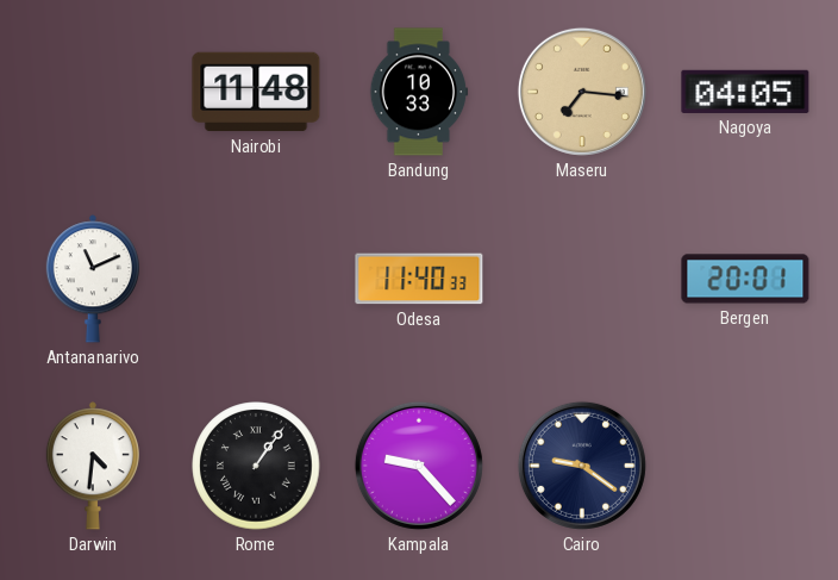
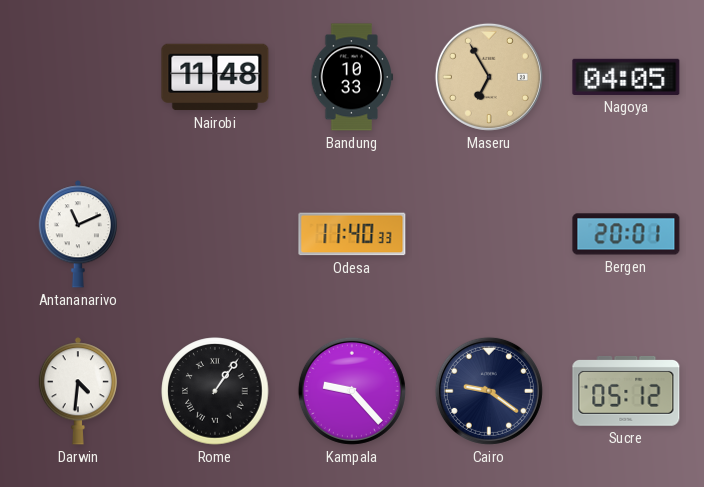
Maseru: 7:16 -> 6:55
Sucre: none -> 05:12
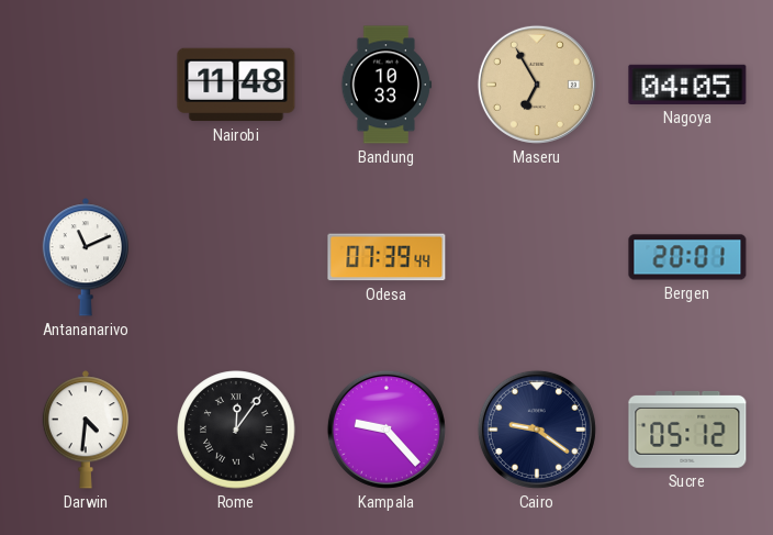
Odesa: 11:40 -> 07:39
Rome: 1:06 -> 12:06
